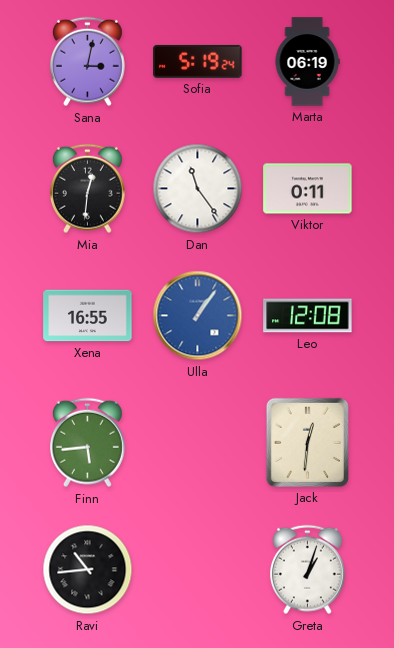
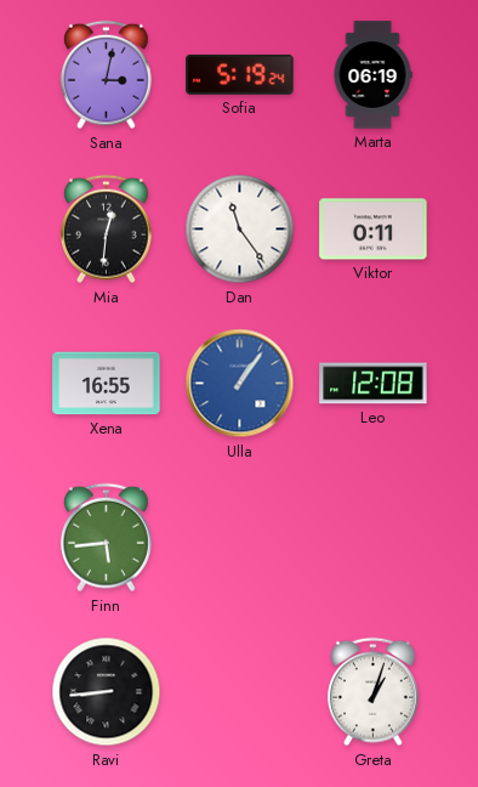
Jack: 12:31 -> none
Ravi: 10:44 -> 8:44
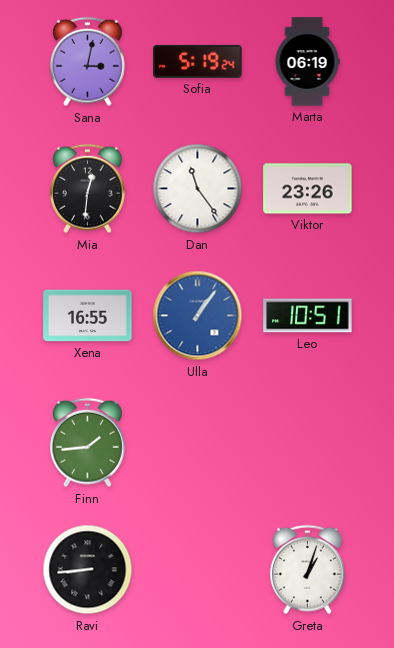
Viktor: 0:11 -> 23:26
Leo: 12:08 -> 10:51
Finn: 5:44 -> 1:44
